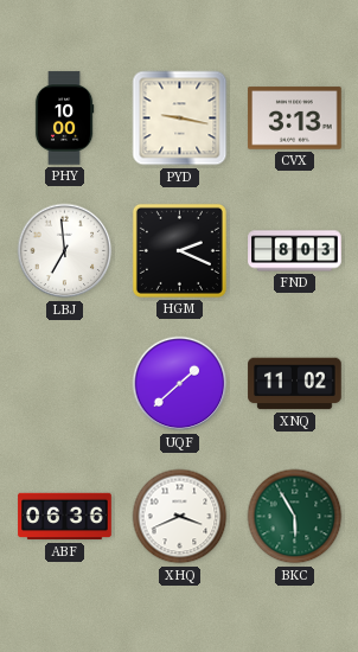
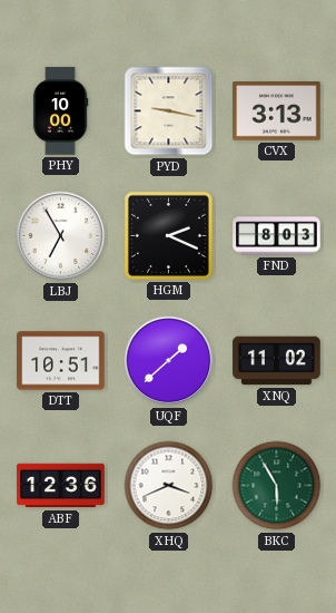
LBJ: 6:59 -> 6:55
DTT: none -> 10:51
ABF: 06:36 -> 12:36
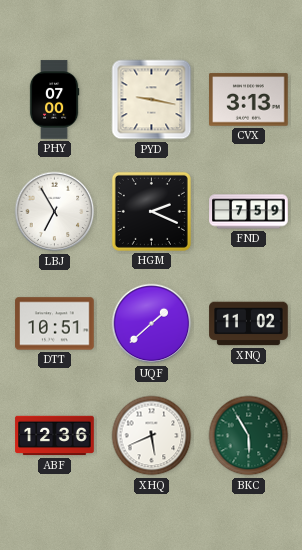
PHY: 10:00 -> 07:00
FND: 8:03 -> 7:59
XHQ: 3:41 -> 5:41
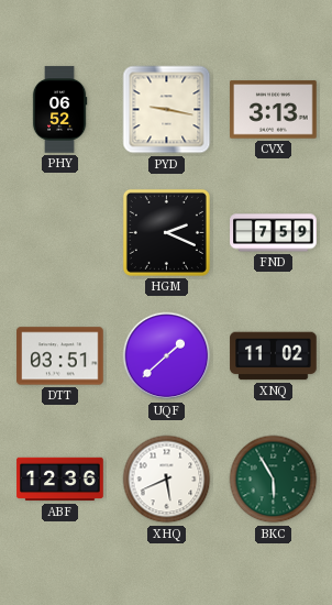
PHY: 07:00 -> 06:52
LBJ: 6:55 -> none
DTT: 10:51 -> 03:51
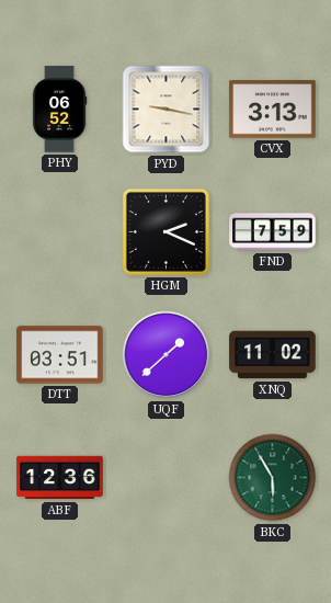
XHQ: 5:41 -> none
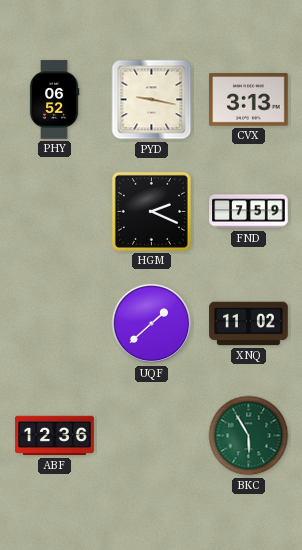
DTT: 03:51 -> none
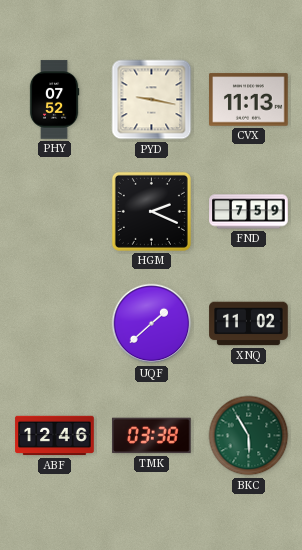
PHY: 06:52 -> 07:52
CVX: 3:13 -> 11:13
ABF: 12:36 -> 12:46
TMK: none -> 03:38
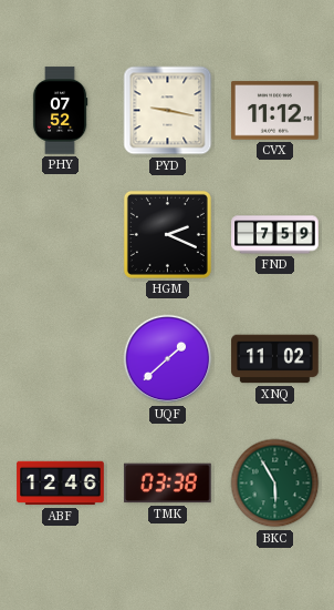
CVX: 11:13 -> 11:12
